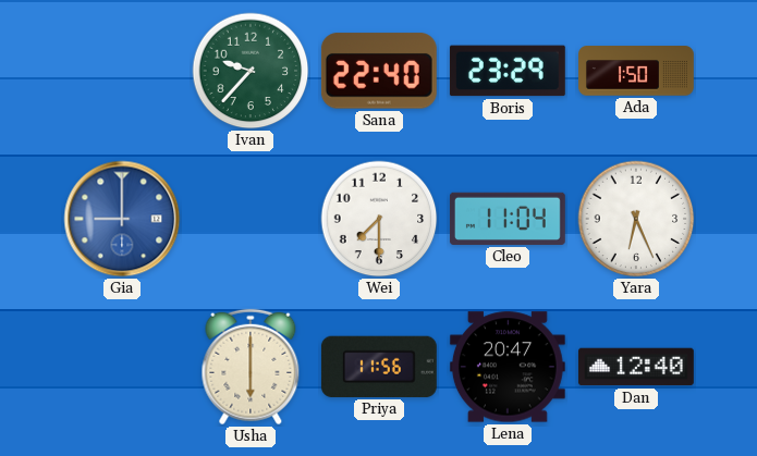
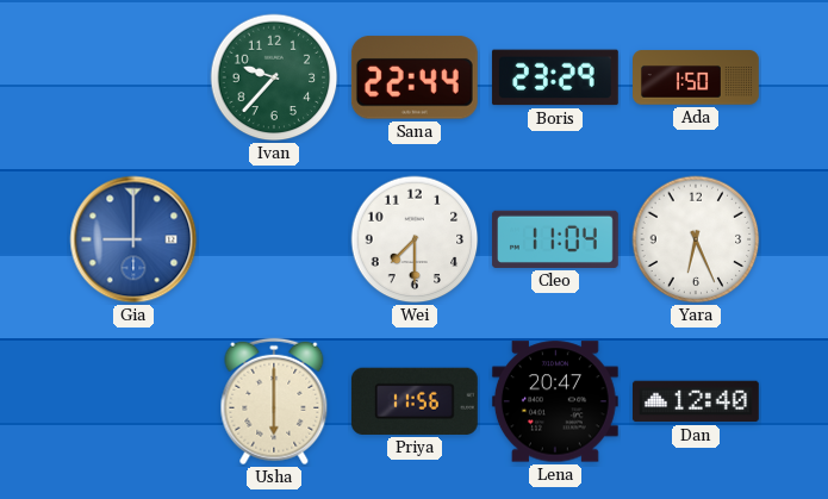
Sana: 22:40 -> 22:44
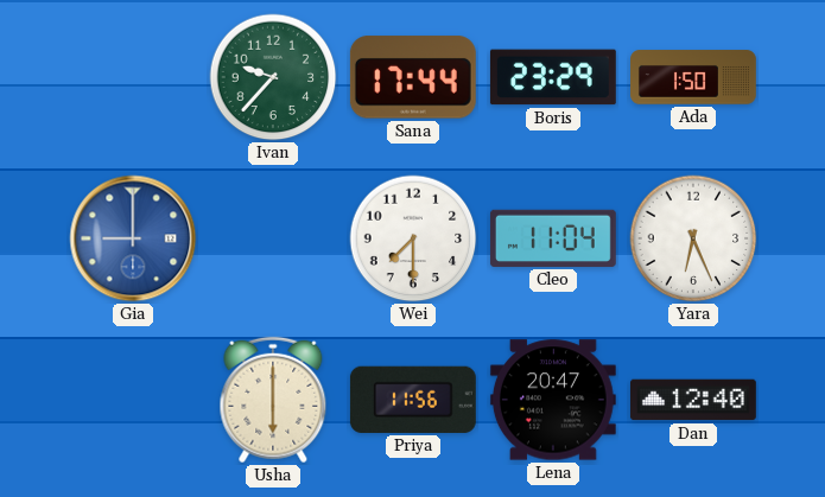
Sana: 22:44 -> 17:44
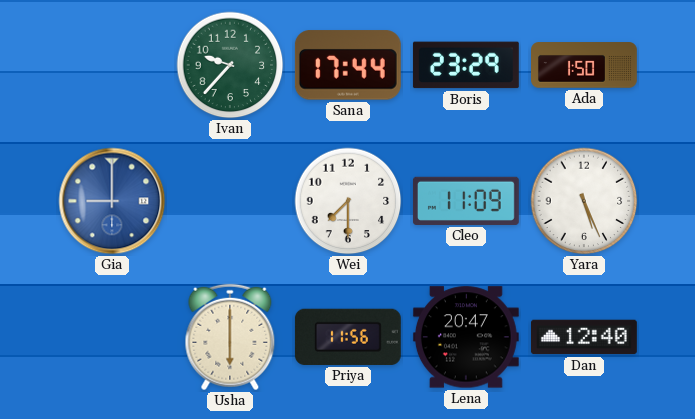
Cleo: 11:04 -> 11:09
Yara: 6:26 -> 5:26
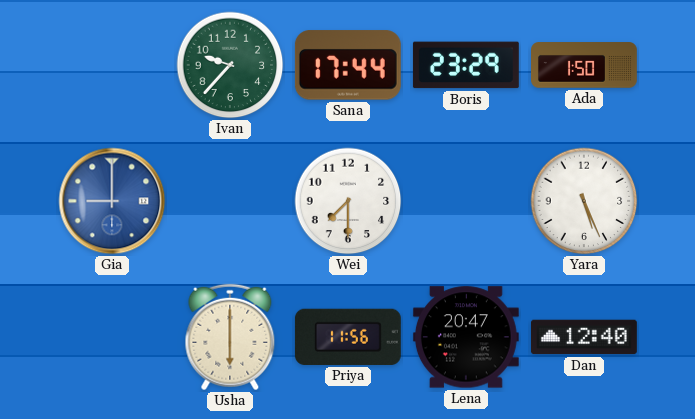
Cleo: 11:09 -> none
